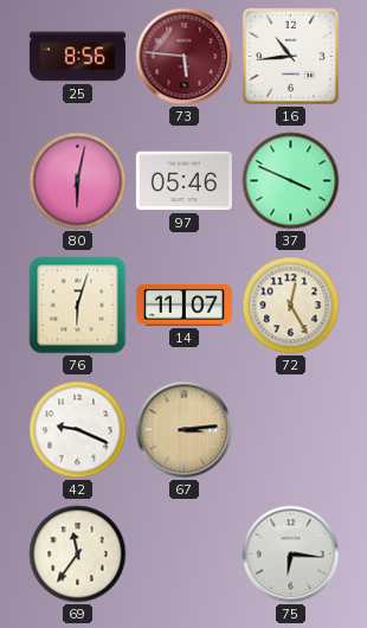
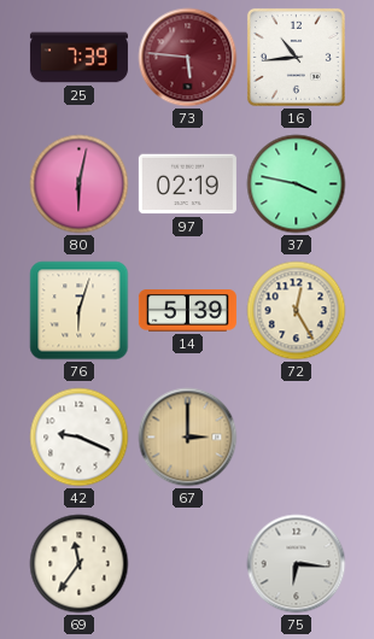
25: 8:56 -> 7:39
97: 05:46 -> 02:19
37: 3:49 -> 3:47
14: 11:07 -> 5:39
67: 3:14 -> 3:00
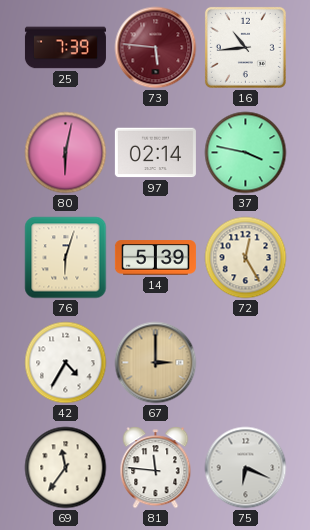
97: 02:19 -> 02:14
42: 9:19 -> 4:35
81: none -> 11:46
75: 6:16 -> 6:19
